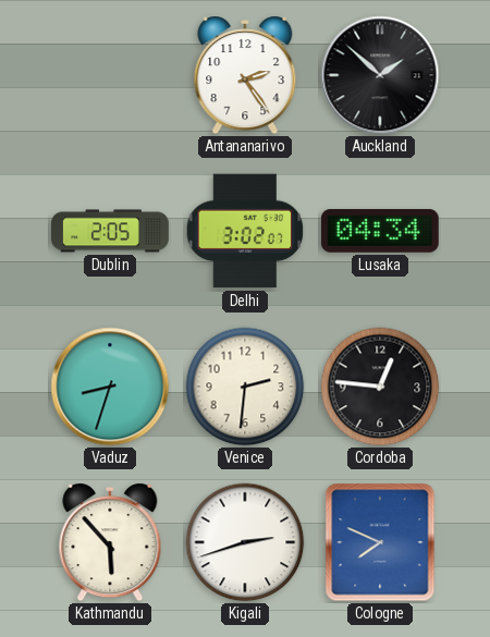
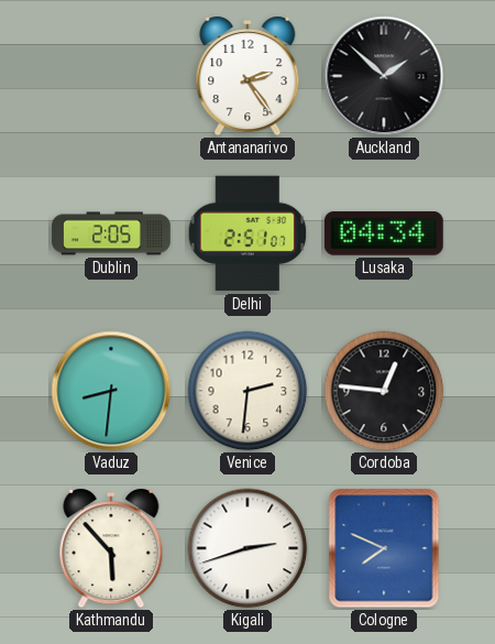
Delhi: 3:02 -> 2:51
Vaduz: 8:33 -> 8:31
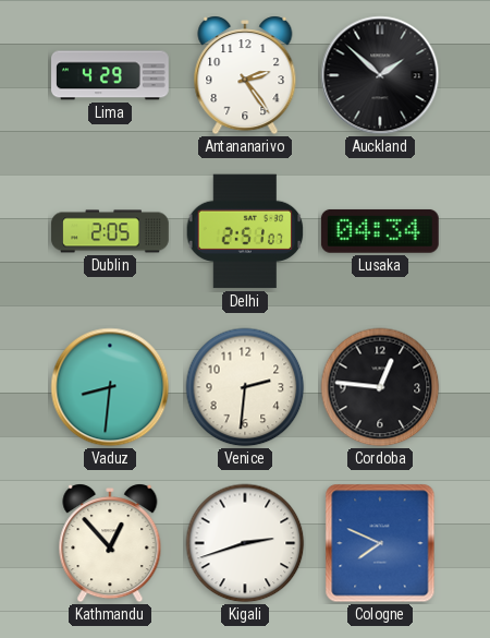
Lima: none -> 4:29
Kathmandu: 5:53 -> 12:53
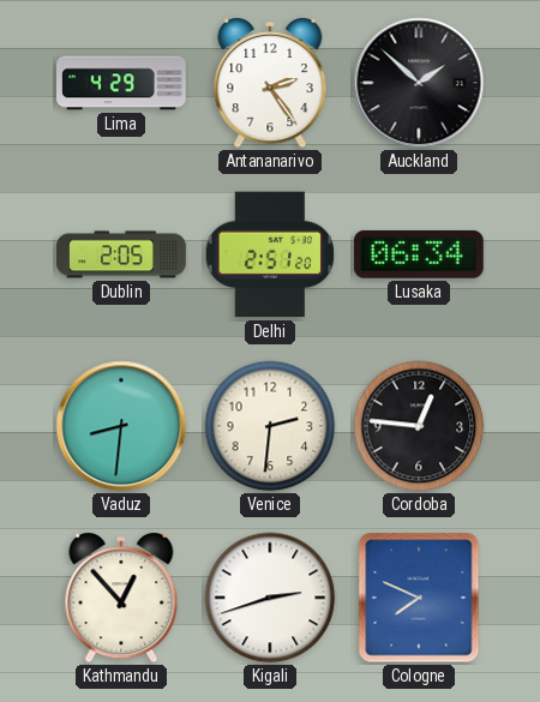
Delhi: 2:51:07 -> 2:51:20
Lusaka: 04:34 -> 06:34
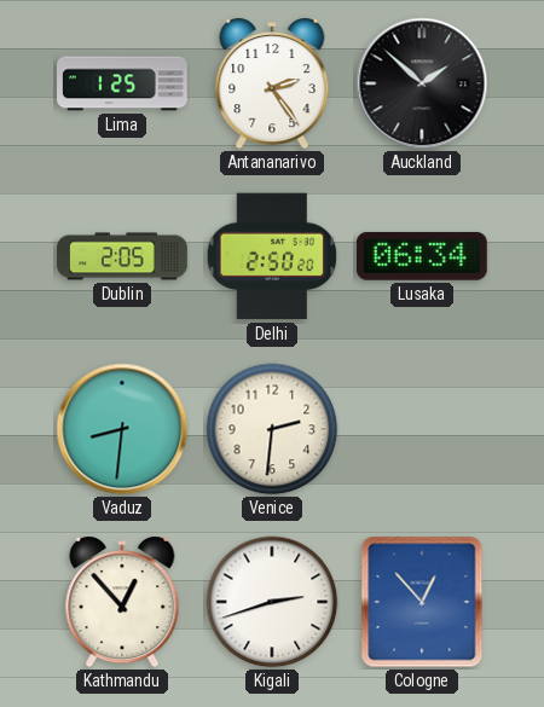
Lima: 4:29 -> 1:25
Delhi: 2:51 -> 2:50
Cordoba: 12:46 -> none
Cologne: 7:49 -> 12:53
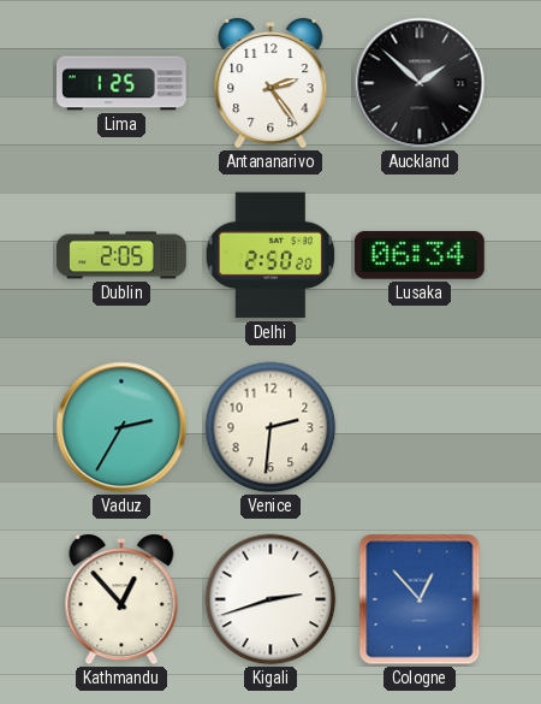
Vaduz: 8:31 -> 2:35
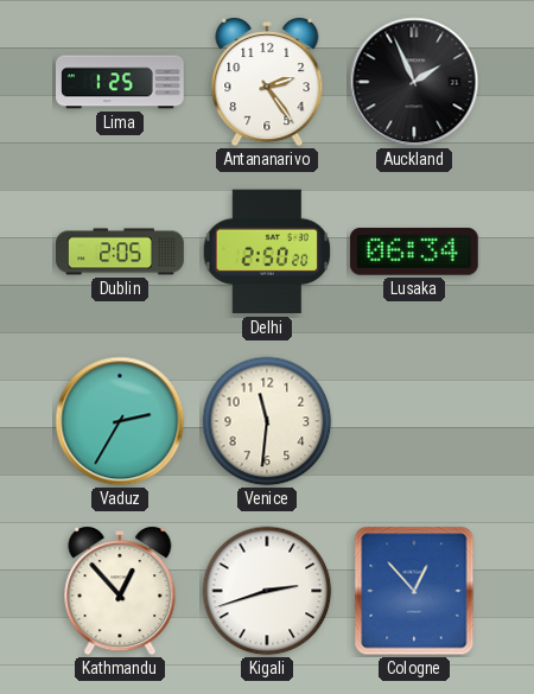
Auckland: 1:52 -> 1:56
Venice: 2:31 -> 11:31
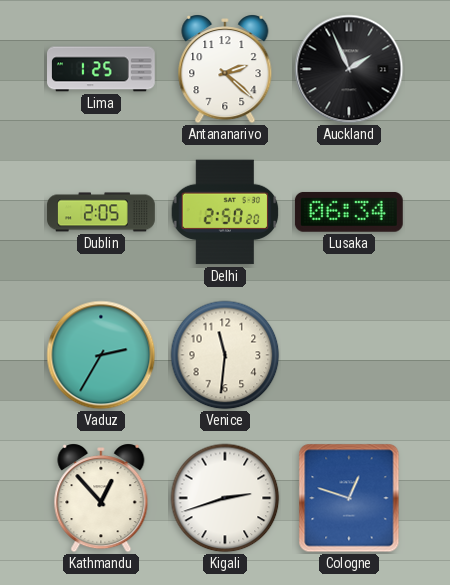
Antananarivo: 2:24 -> 2:22
Cologne: 12:53 -> 12:48
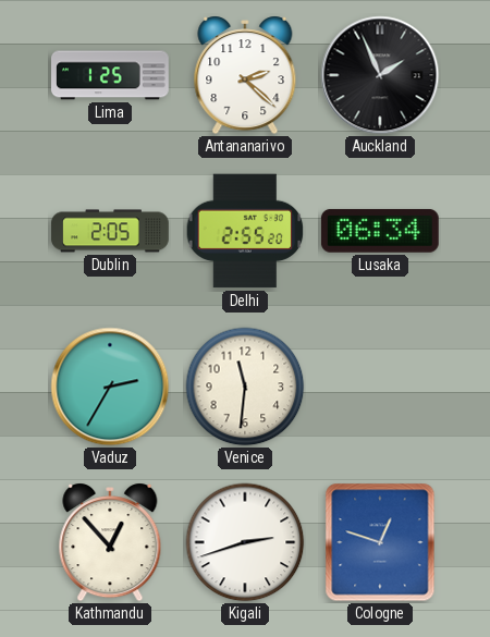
Delhi: 2:50 -> 2:55
